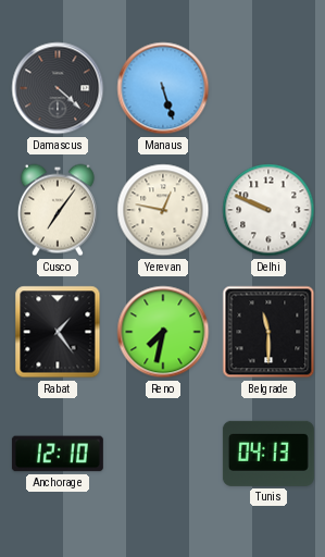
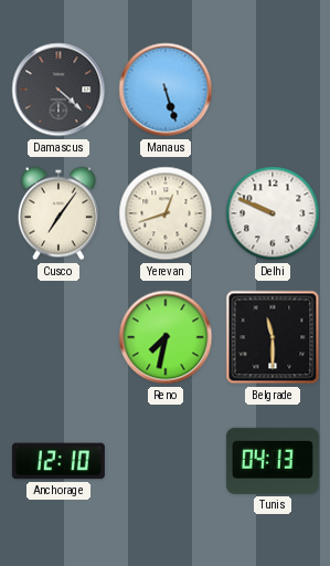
Yerevan: 12:47 -> 12:42
Rabat: 1:24 -> none
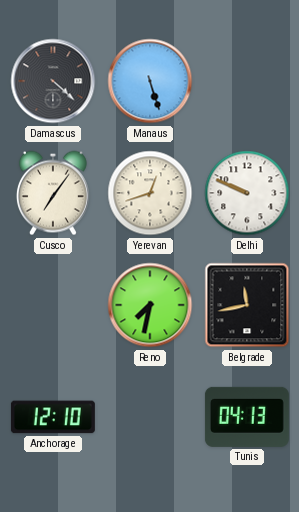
Belgrade: 11:30 -> 11:43
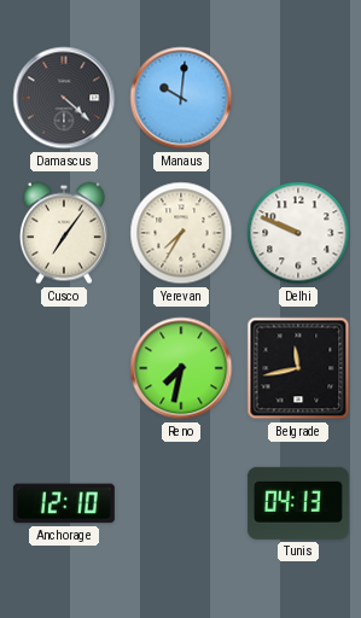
Manaus: 5:27 -> 10:01
Yerevan: 12:42 -> 7:35
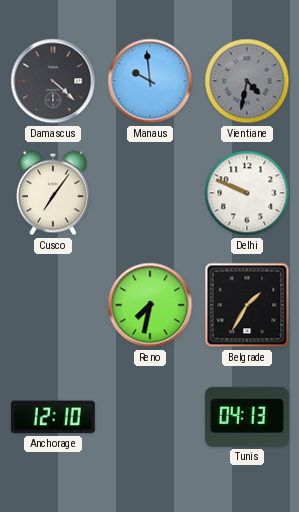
Manaus: 10:01 -> 9:59
Vientiane: none -> 4:32
Yerevan: 7:35 -> none
Belgrade: 11:43 -> 1:35
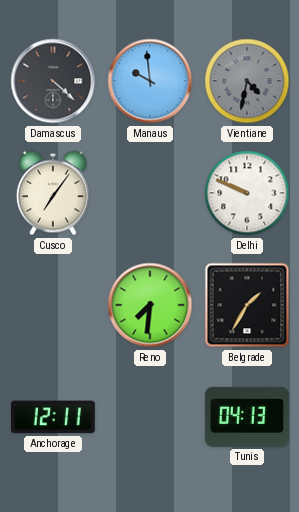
Reno: 7:32 -> 7:31
Anchorage: 12:10 -> 12:11
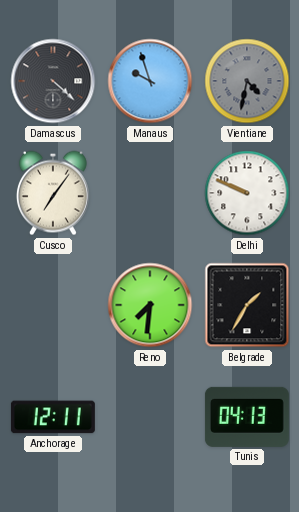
Manaus: 9:59 -> 9:57
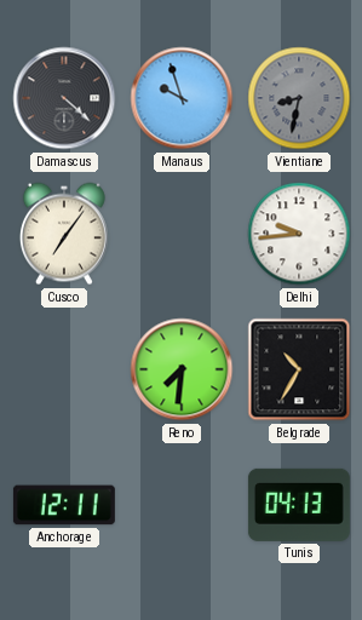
Vientiane: 4:32 -> 8:32
Delhi: 9:49 -> 9:44
Belgrade: 1:35 -> 10:35
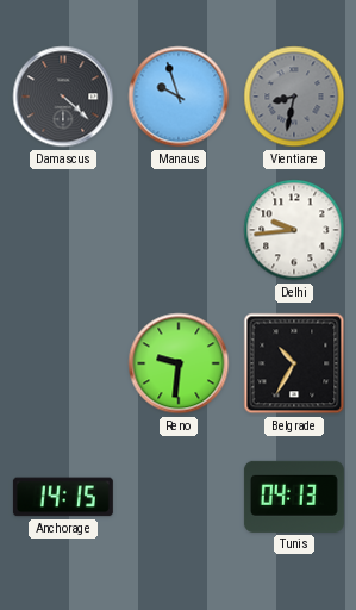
Cusco: 7:06 -> none
Reno: 7:31 -> 9:31
Anchorage: 12:11 -> 14:15
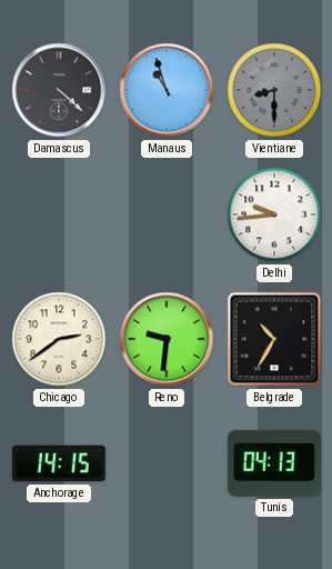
Manaus: 9:57 -> 10:57
Vientiane: 8:32 -> 8:30
Chicago: none -> 2:39
